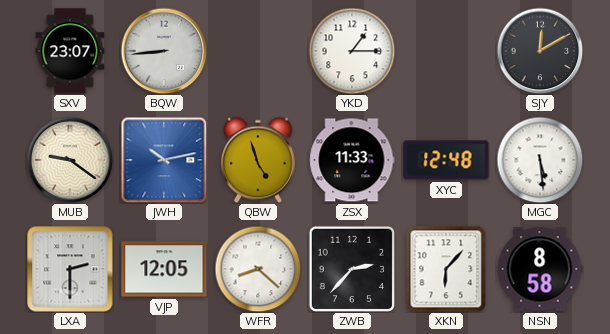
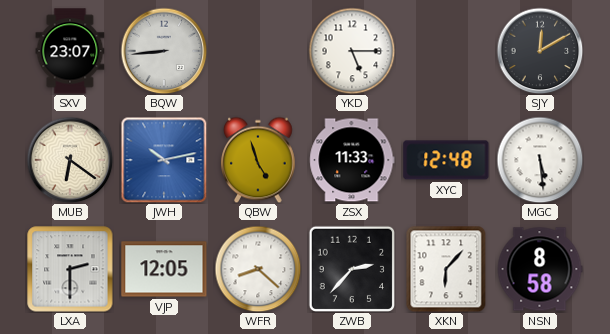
YKD: 1:15 -> 5:15
MUB: 9:21 -> 6:21
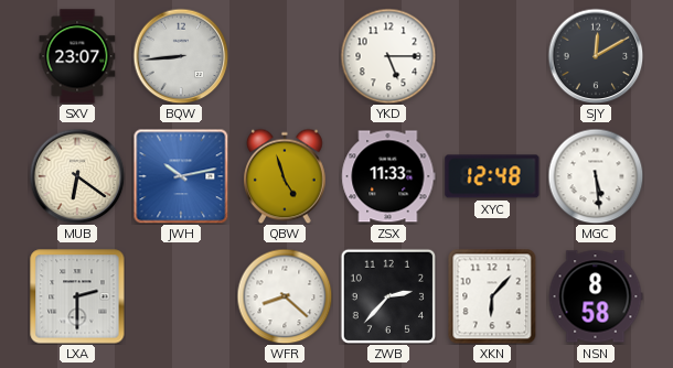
VJP: 12:05 -> none
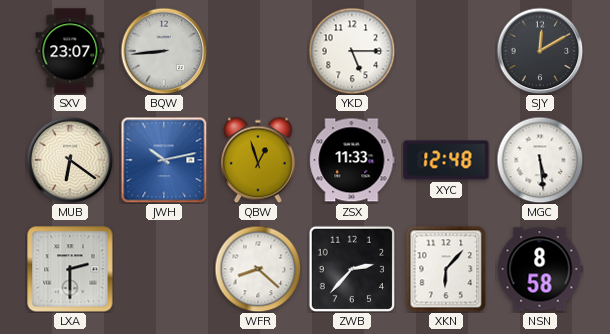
QBW: 4:57 -> 12:57
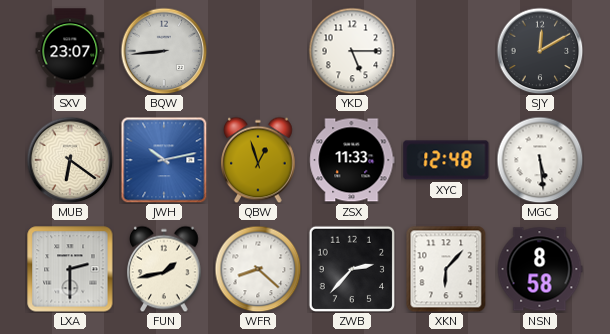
FUN: none -> 1:43
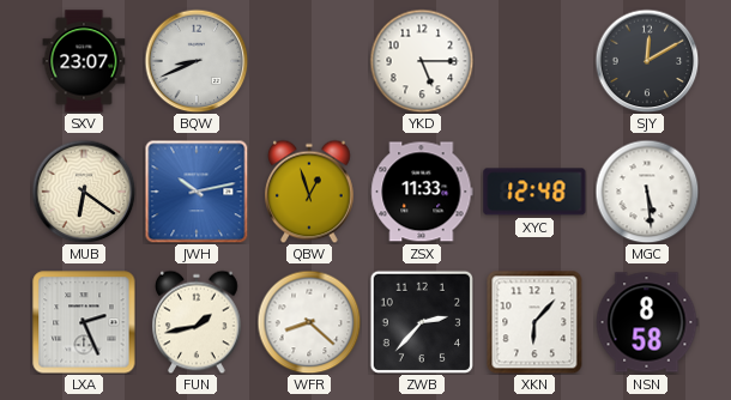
BQW: 8:44 -> 8:41
LXA: 2:30 -> 2:26
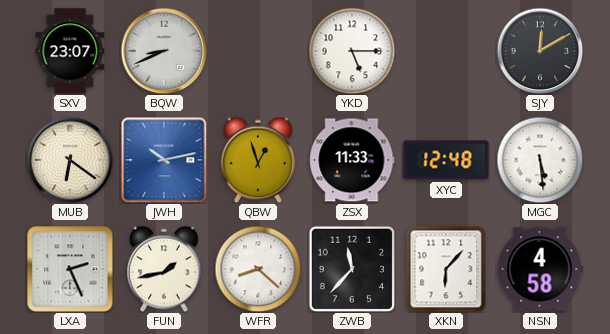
ZWB: 2:37 -> 11:37
NSN: 8:58 -> 4:58
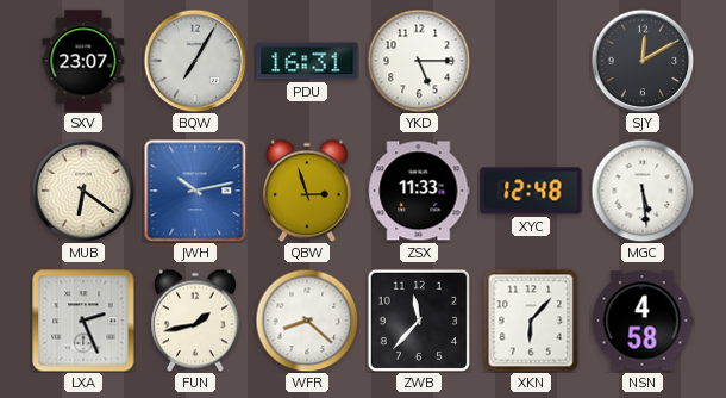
BQW: 8:41 -> 7:05
PDU: none -> 16:31
QBW: 12:57 -> 2:57
